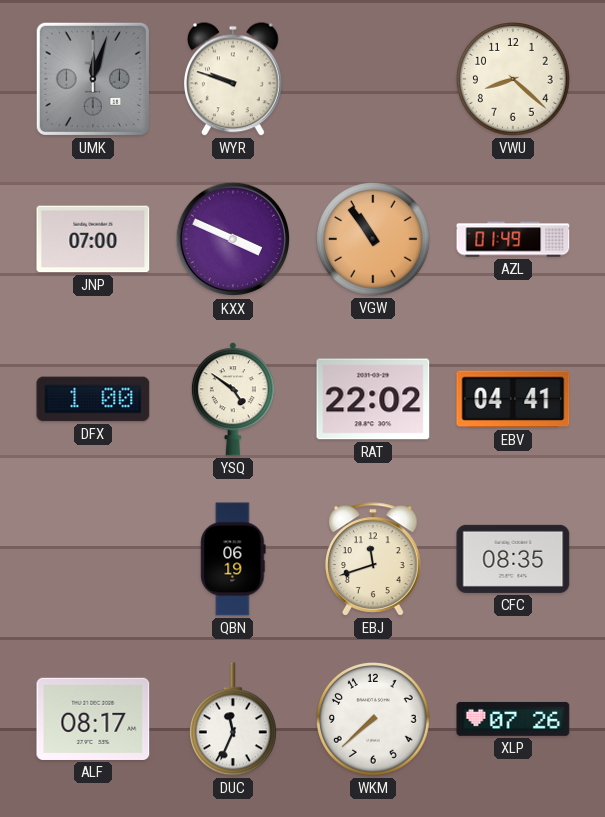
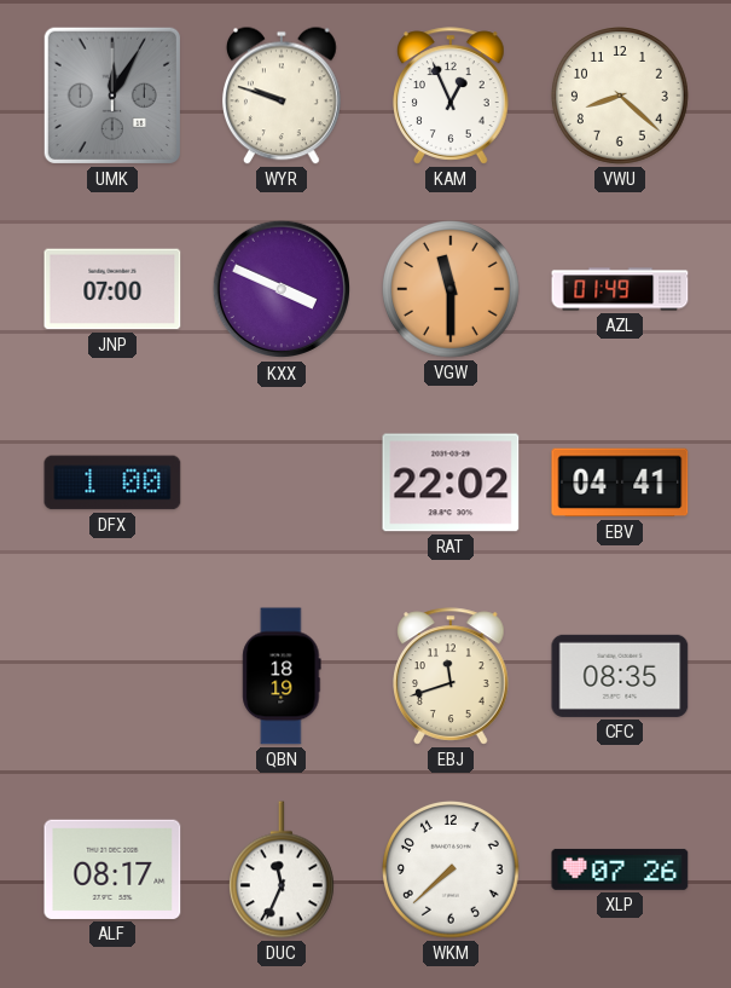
UMK: 12:03 -> 12:05
KAM: none -> 12:56
VGW: 10:54 -> 11:30
YSQ: 4:51 -> none
QBN: 06:19 -> 18:19
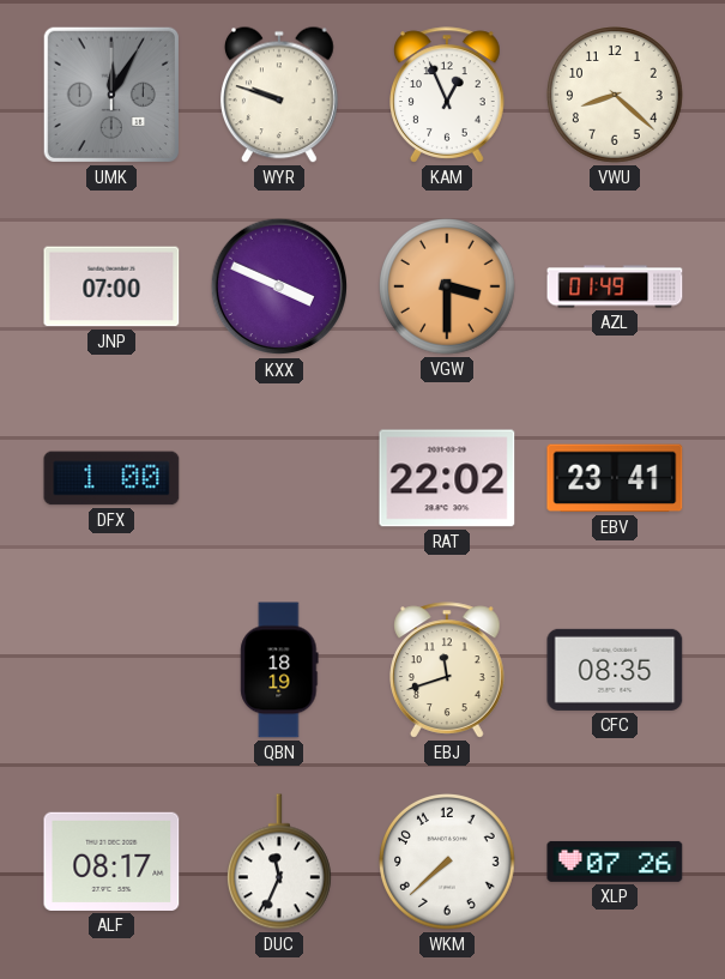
VGW: 11:30 -> 3:30
EBV: 04:41 -> 23:41
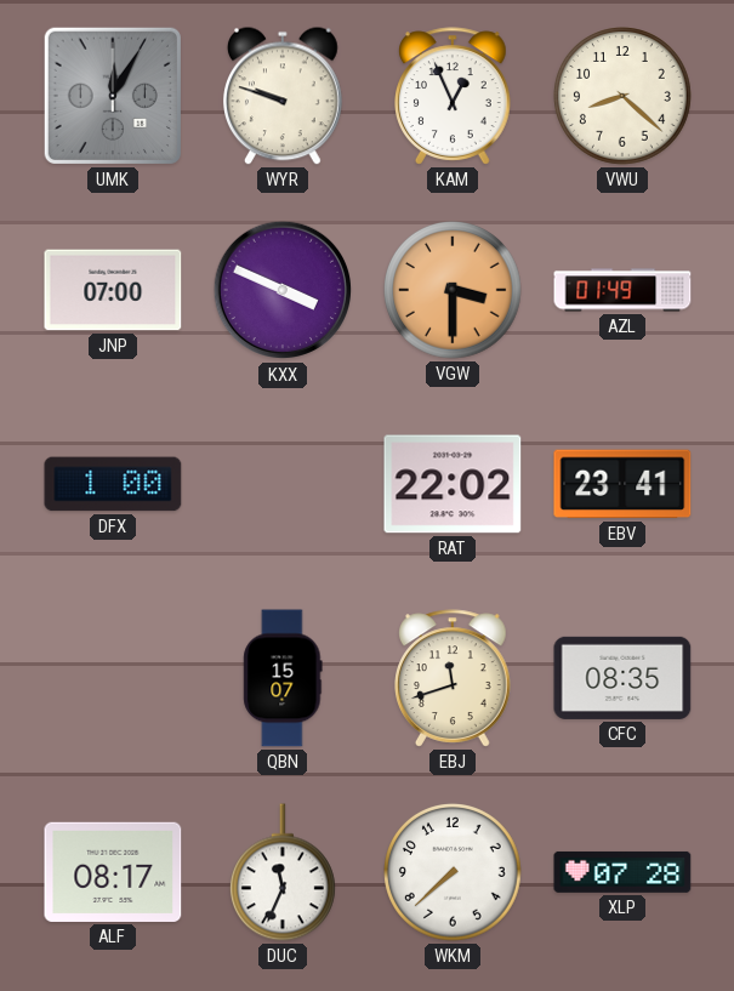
QBN: 18:19 -> 15:07
XLP: 07:26 -> 07:28
